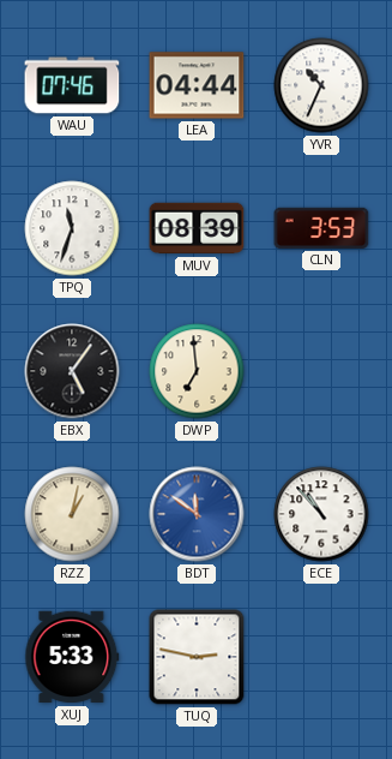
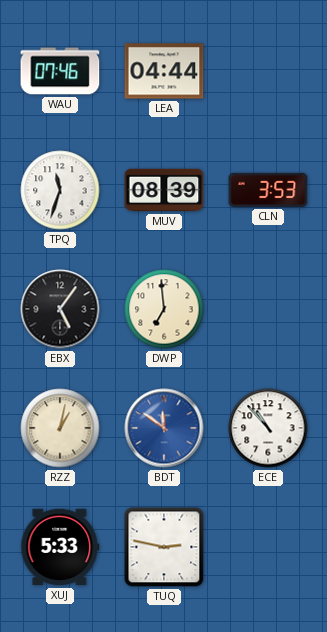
YVR: 10:34 -> none
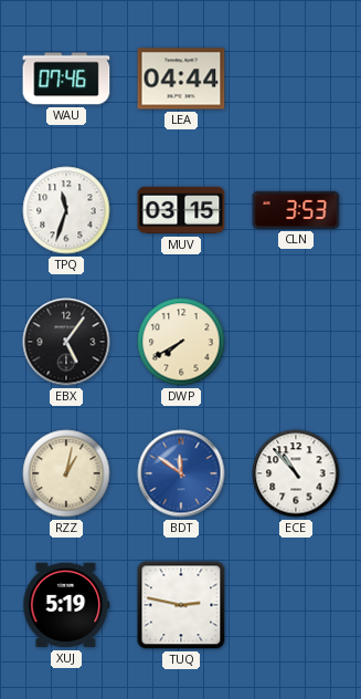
MUV: 08:39 -> 03:15
DWP: 6:59 -> 7:40
XUJ: 5:33 -> 5:19
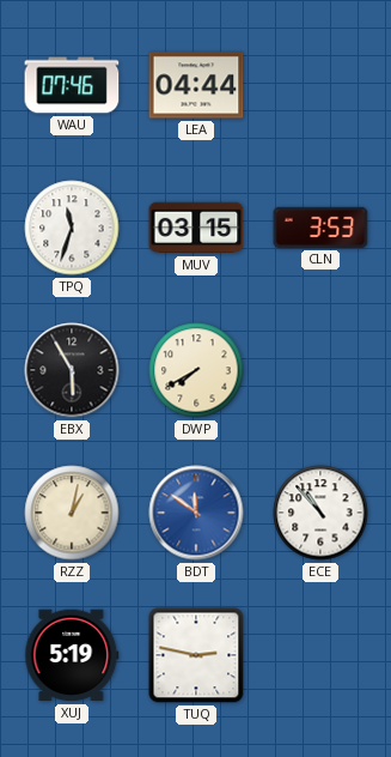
EBX: 5:06 -> 5:55
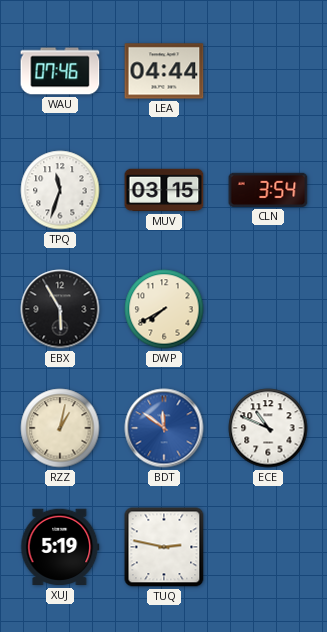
CLN: 3:53 -> 3:54
ECE: 10:53 -> 10:49
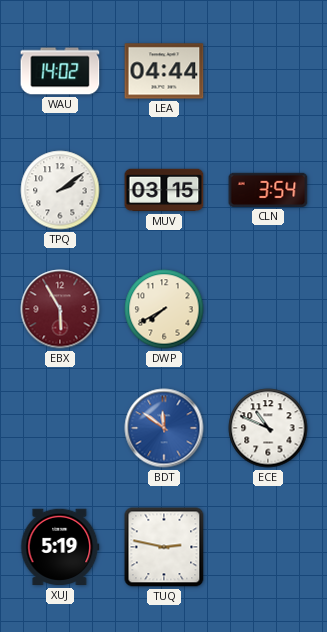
WAU: 07:46 -> 14:02
TPQ: 11:33 -> 2:09
EBX dial: black -> burgundy
RZZ: 1:02 -> none
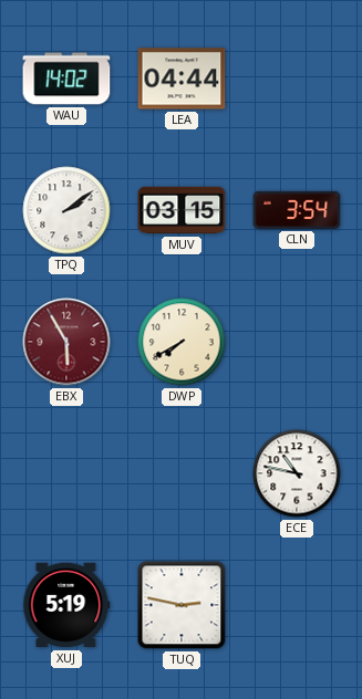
BDT: 11:51 -> none
ECE: 10:49 -> 10:47
